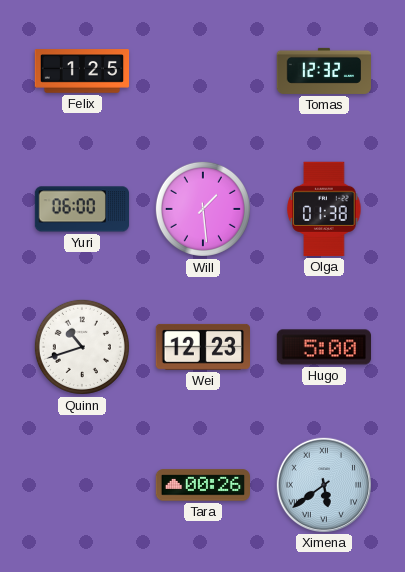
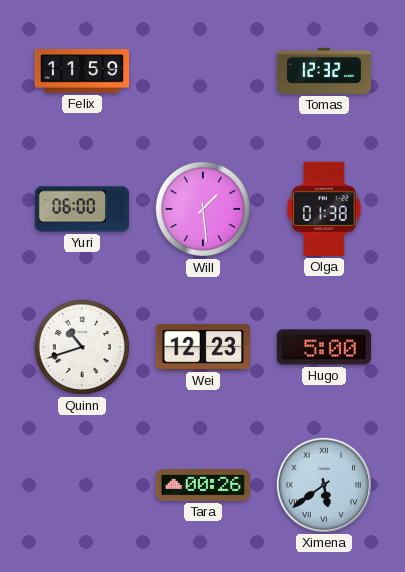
Felix: 1:25 -> 11:59
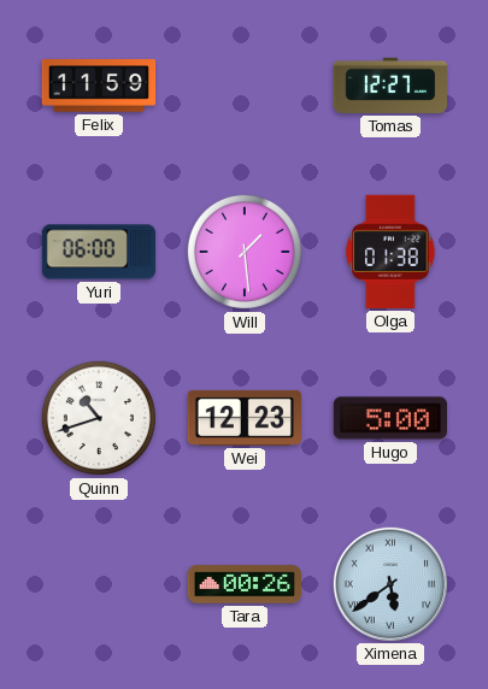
Tomas: 12:32 -> 12:27
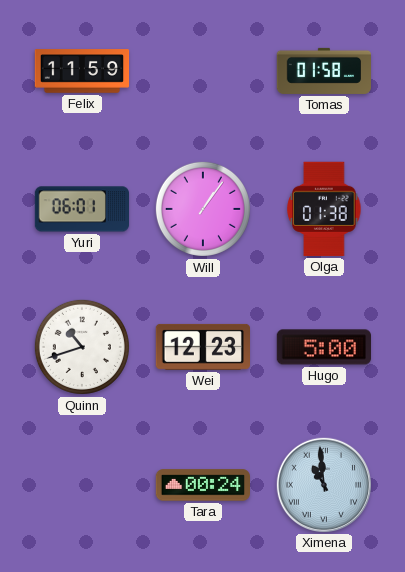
Tomas: 12:27 -> 01:58
Yuri: 06:00 -> 06:01
Will: 1:29 -> 1:06
Tara: 00:26 -> 00:24
Ximena: 5:39 -> 10:59
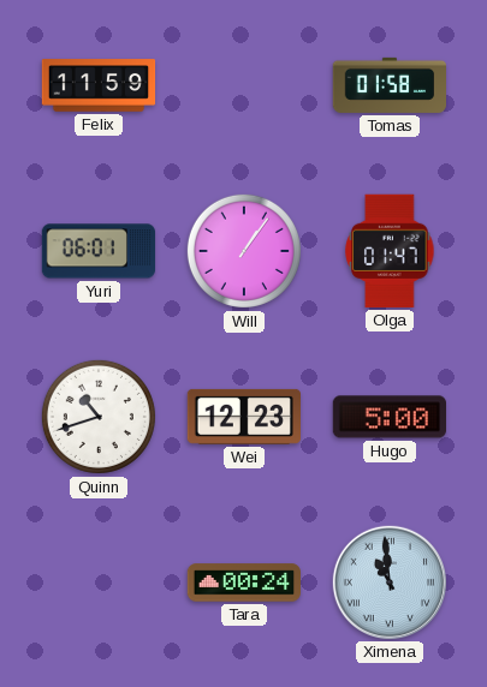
Olga: 01:38 -> 01:47
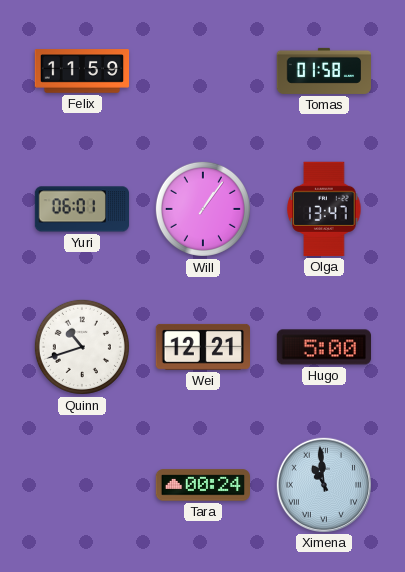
Olga: 01:47 -> 13:47
Wei: 12:23 -> 12:21
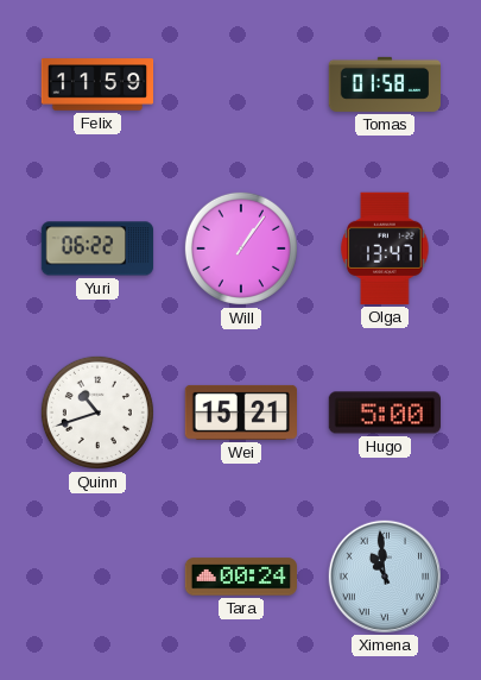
Yuri: 06:01 -> 06:22
Wei: 12:21 -> 15:21
